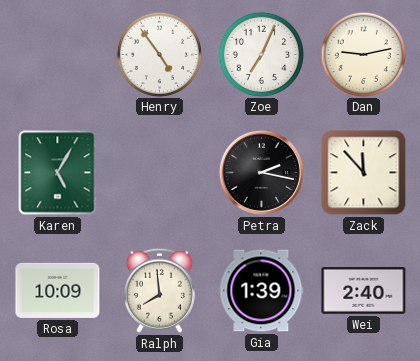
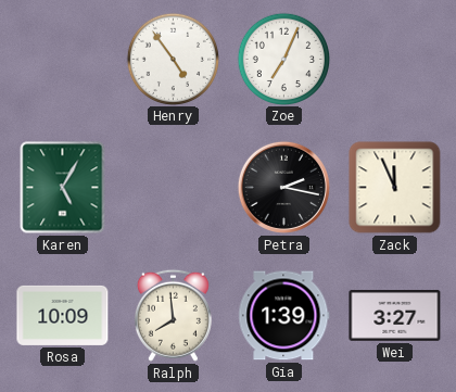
Dan: 9:13 -> none
Zack: 11:53 -> 11:56
Wei: 2:40 -> 3:27
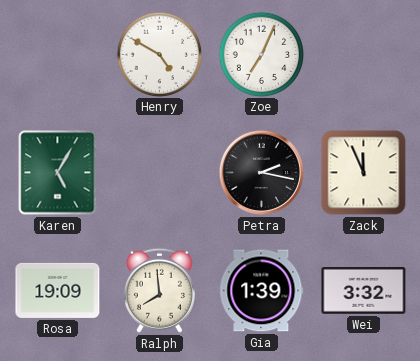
Henry: 4:54 -> 4:50
Rosa: 10:09 -> 19:09
Wei: 3:27 -> 3:32
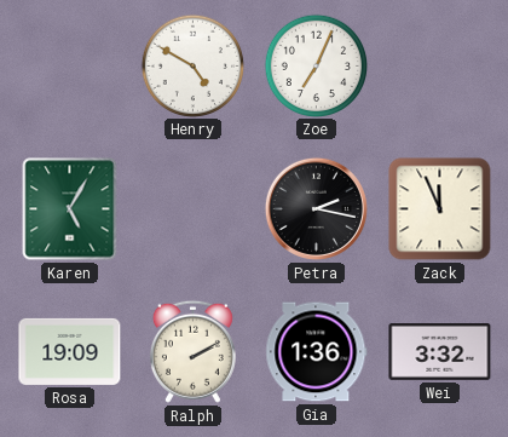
Ralph: 7:59 -> 2:10
Gia: 1:39 -> 1:36
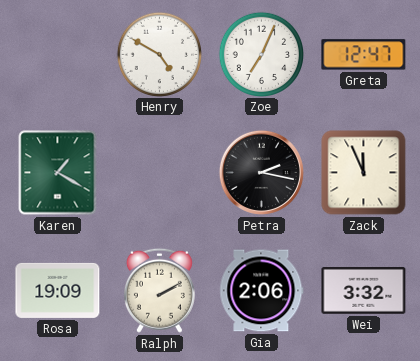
Greta: none -> 12:47
Karen: 5:05 -> 1:20
Gia: 1:36 -> 2:06
